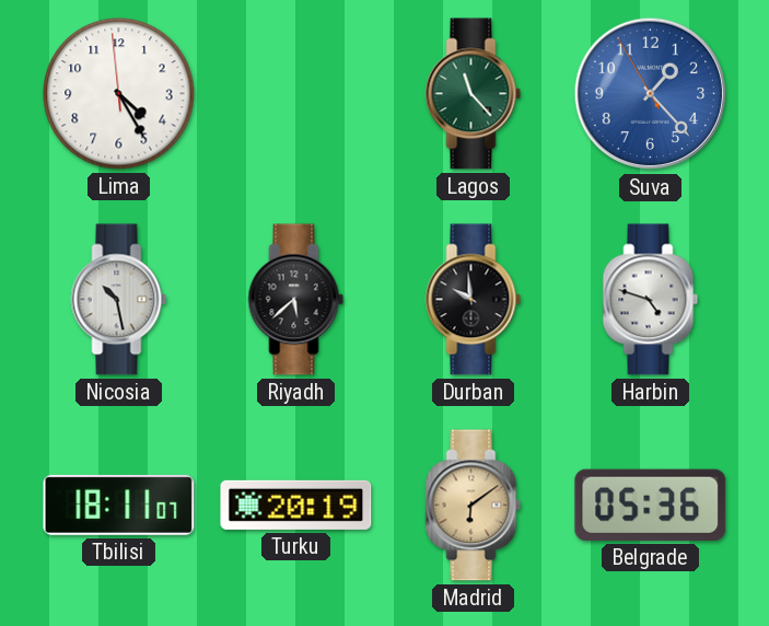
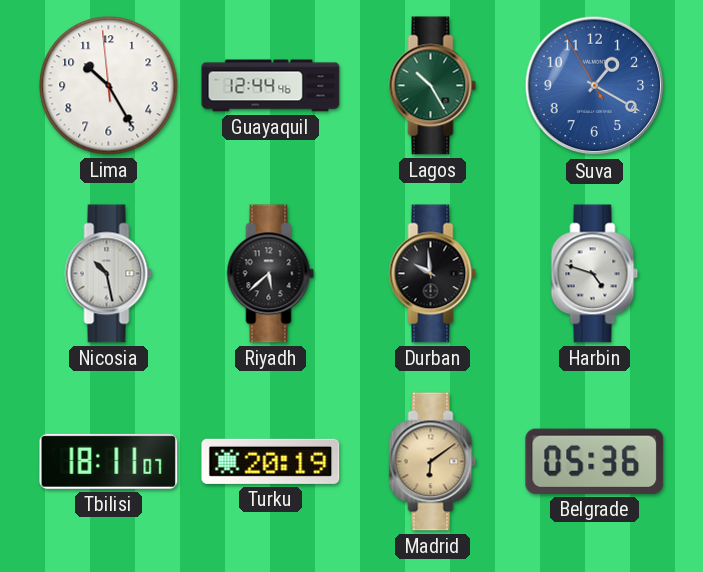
Lima: 4:24 -> 10:24
Guayaquil: none -> 12:44
Lagos: 11:23 -> 10:25
Suva: 1:22 -> 1:19
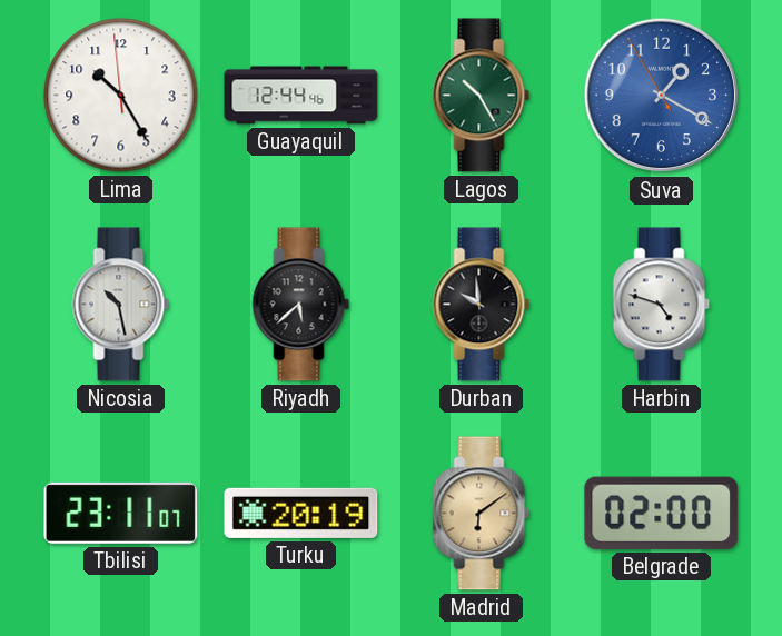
Tbilisi: 18:11 -> 23:11
Belgrade: 05:36 -> 02:00
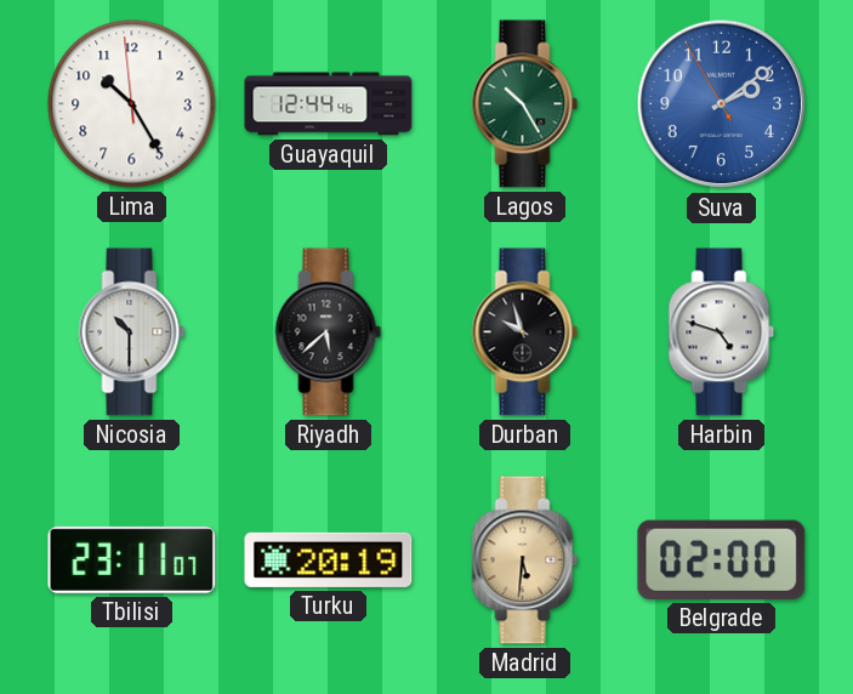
Suva: 1:19 -> 2:08
Nicosia: 10:28 -> 10:30
Durban: 9:59 -> 9:57
Madrid: 6:09 -> 5:31
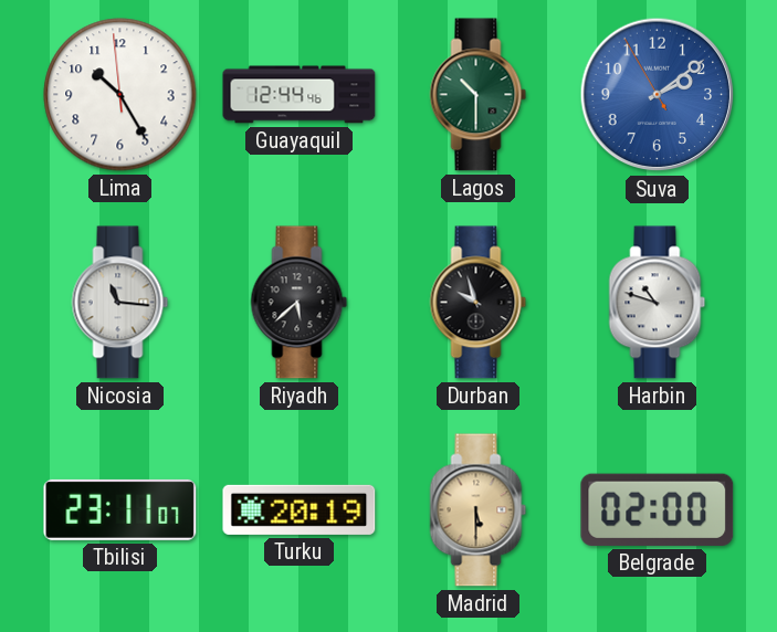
Lagos: 10:25 -> 10:30
Nicosia: 10:30 -> 11:16
Harbin: 4:48 -> 10:48
Madrid: 5:31 -> 5:30
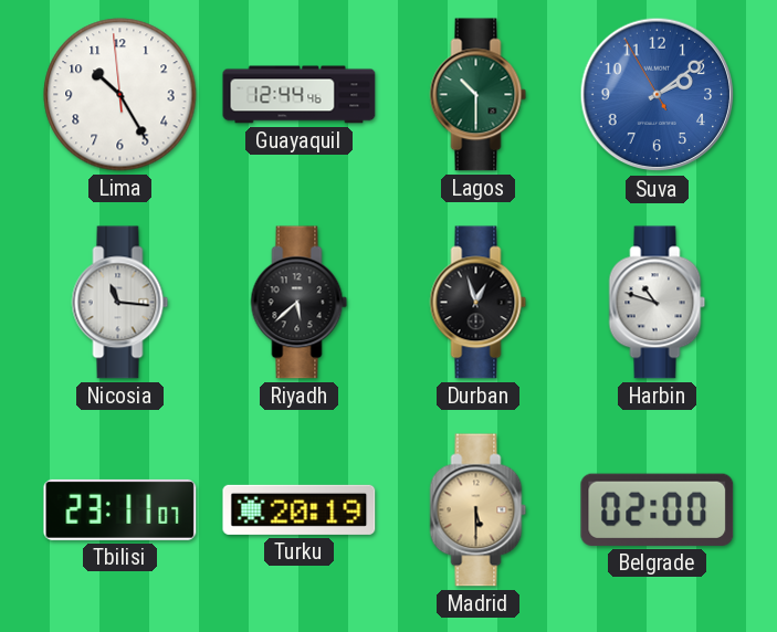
Durban: 9:57 -> 12:57
